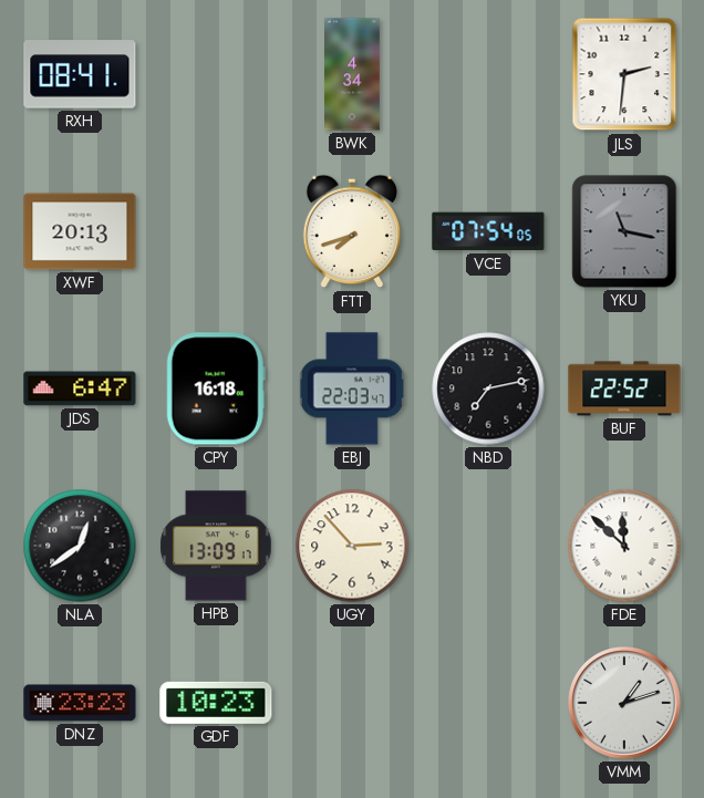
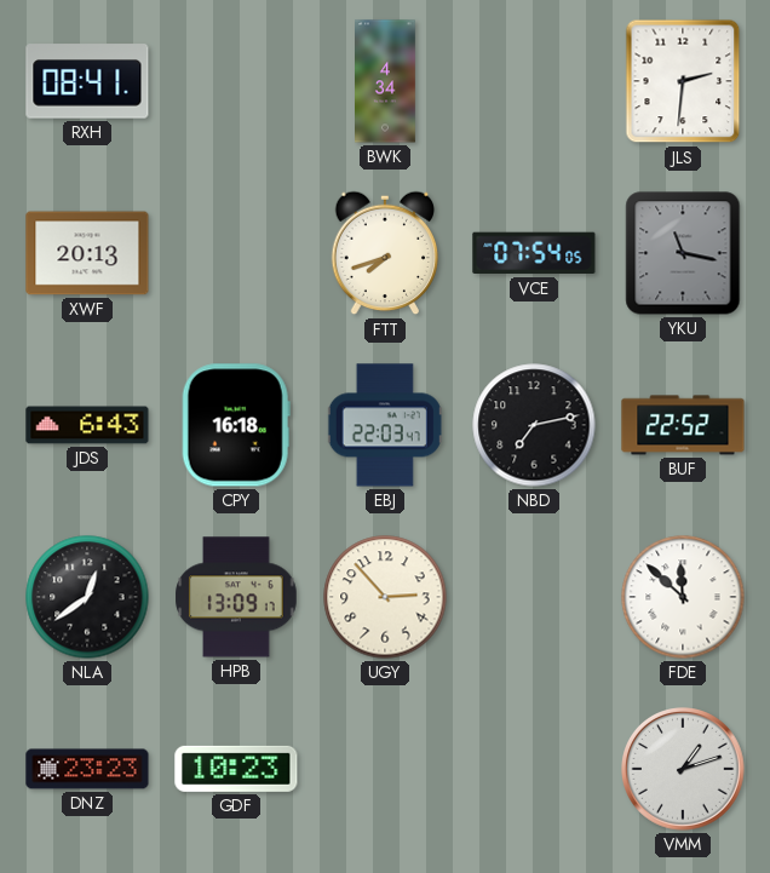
JDS: 6:47 -> 6:43
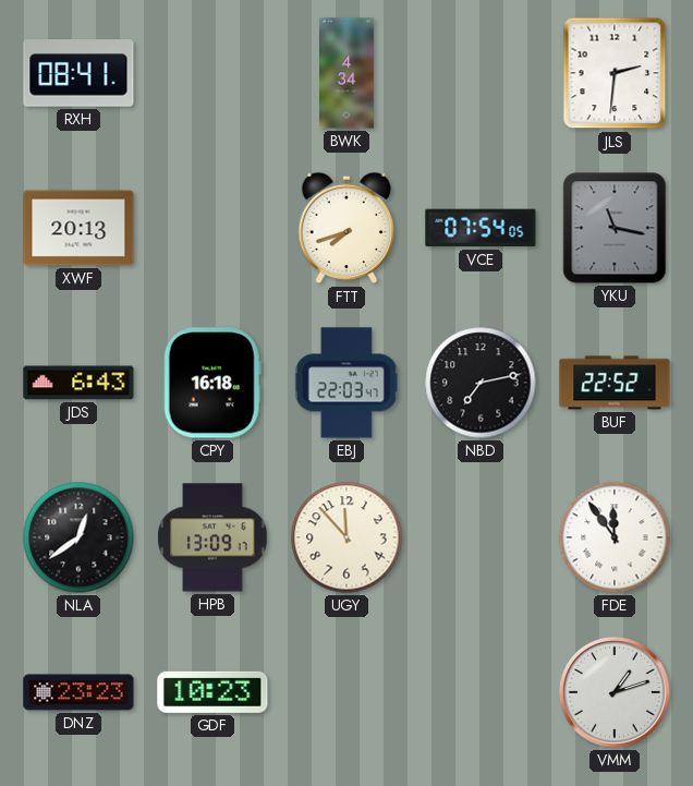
UGY: 2:53 -> 11:53
FDE: 11:52 -> 11:54
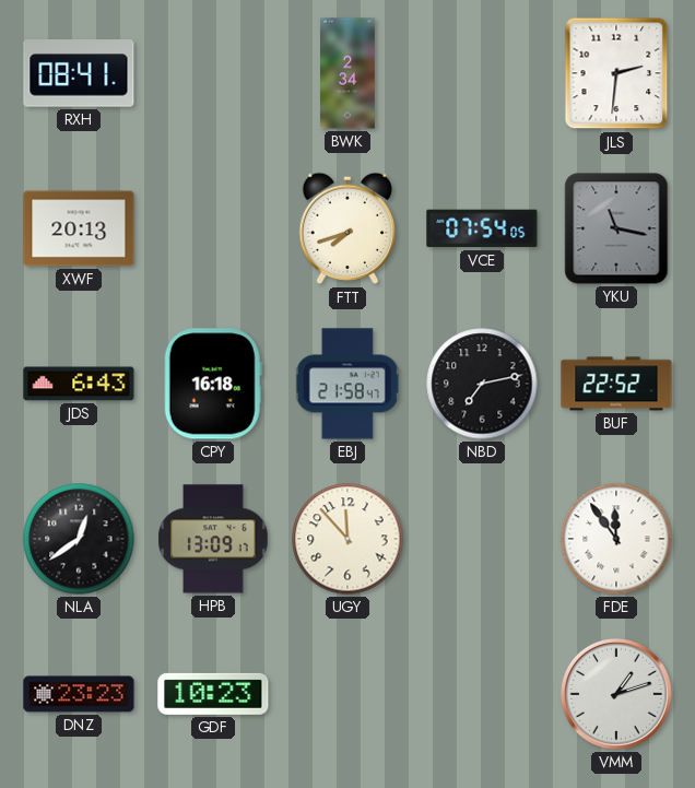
BWK: 4:34 -> 2:34
EBJ: 22:03 -> 21:58
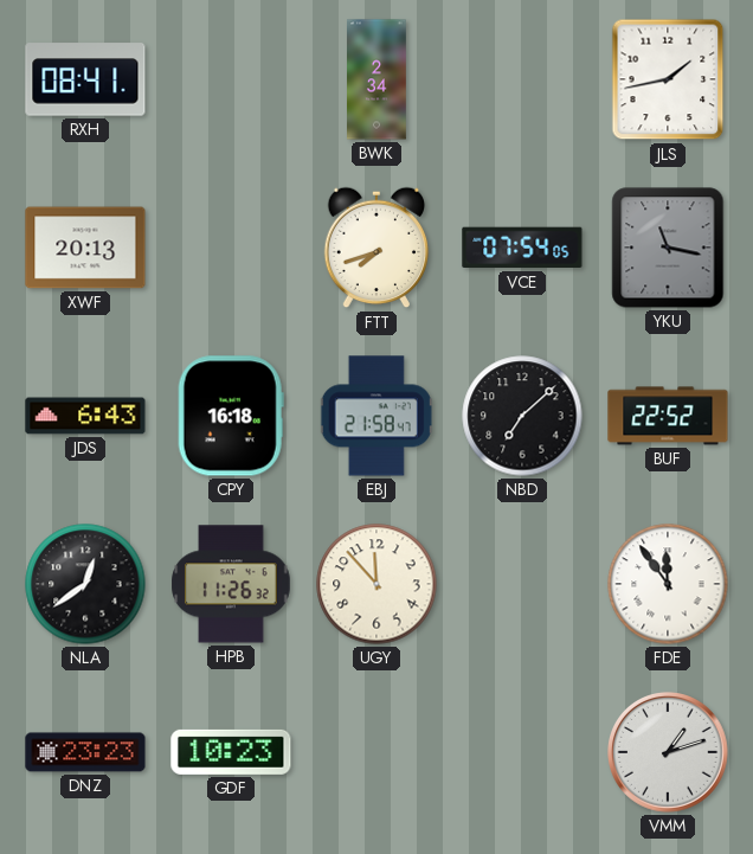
JLS: 2:31 -> 1:43
NBD: 7:13 -> 7:08
HPB: 13:09 -> 11:26
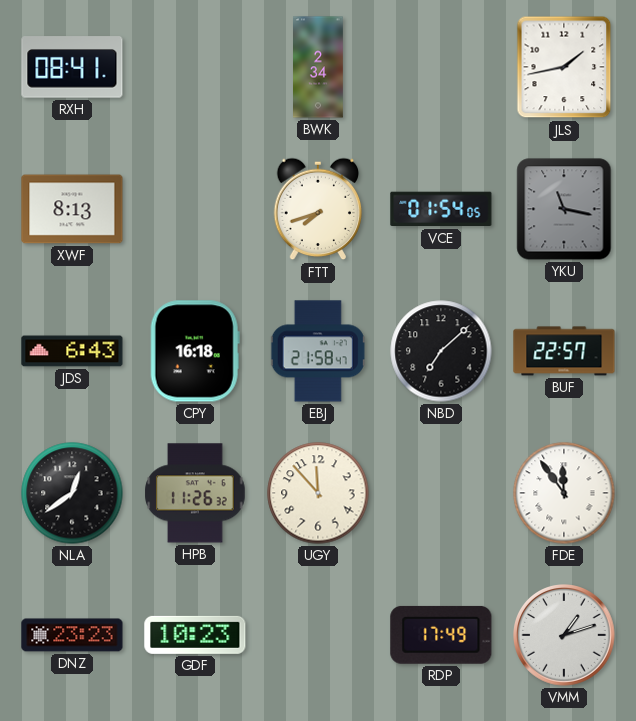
XWF: 20:13 -> 8:13
VCE: 07:54 -> 01:54
BUF: 22:52 -> 22:57
RDP: none -> 17:49
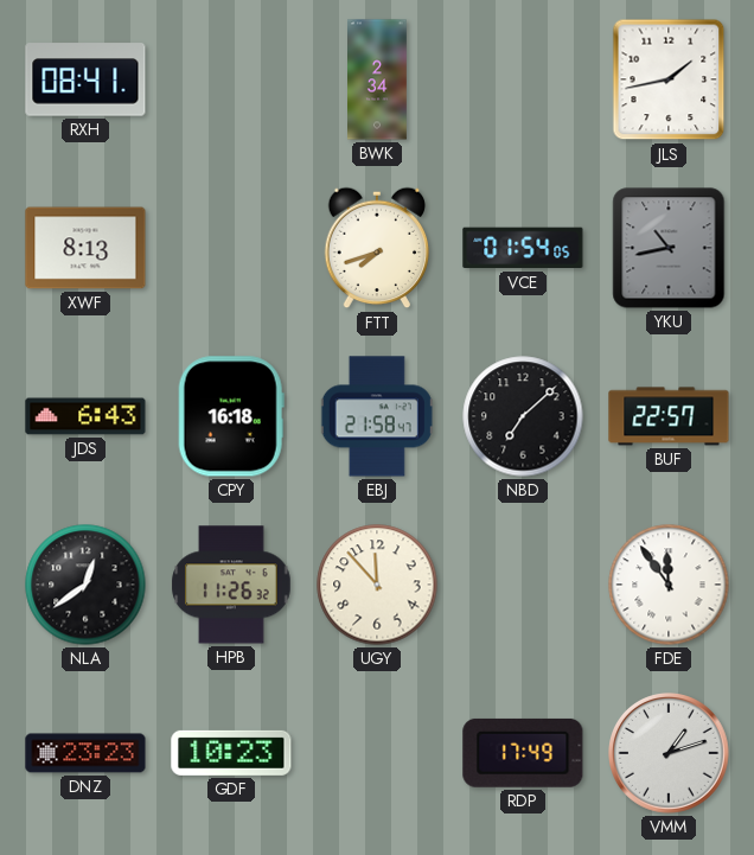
YKU: 11:17 -> 10:43
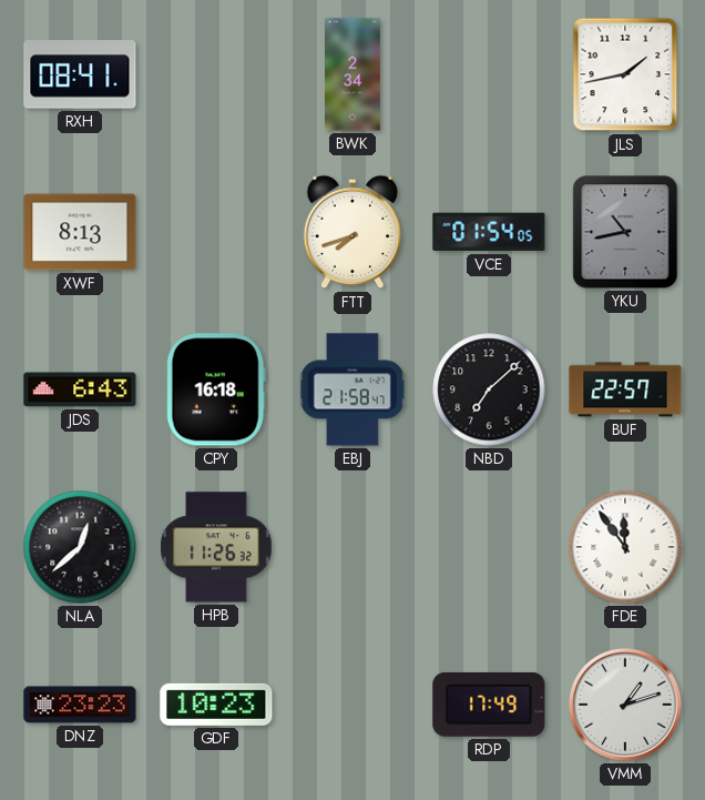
NLA: 12:39 -> 12:38
UGY: 11:53 -> none
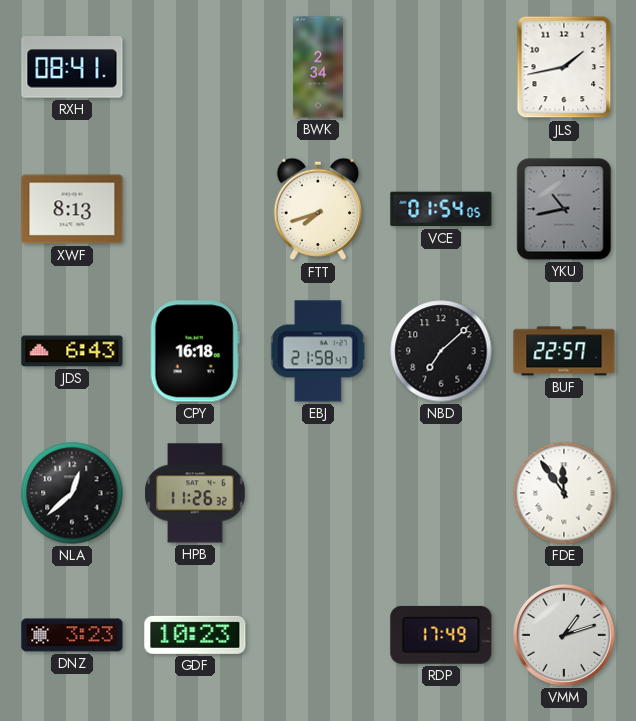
DNZ: 23:23 -> 3:23
